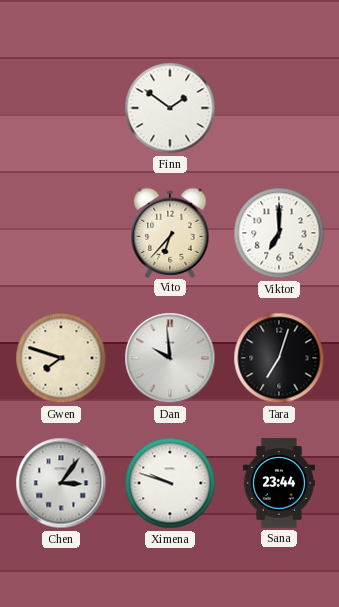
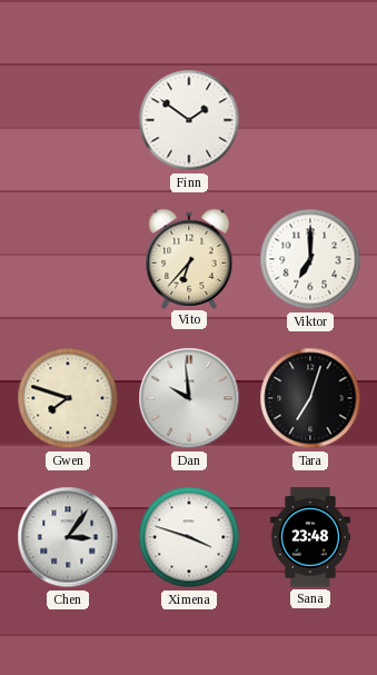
Ximena: 9:48 -> 3:48
Sana: 23:44 -> 23:48
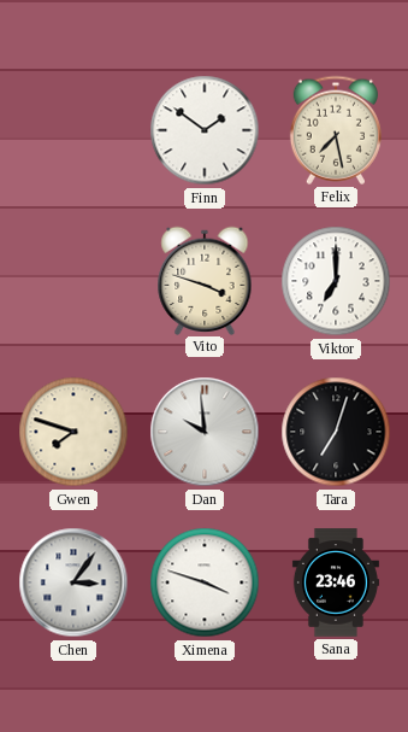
Felix: none -> 7:28
Vito: 6:37 -> 3:48
Sana: 23:48 -> 23:46
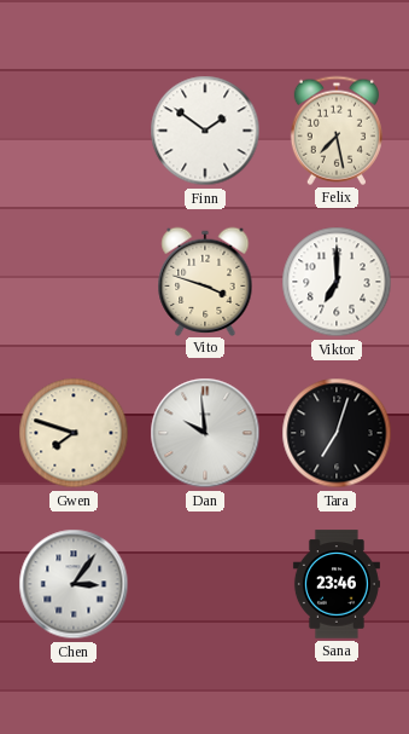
Ximena: 3:48 -> none
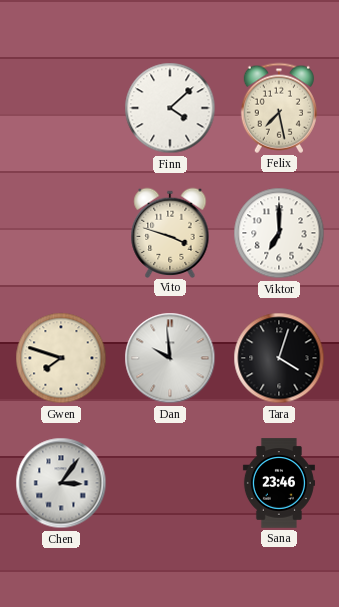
Finn: 1:51 -> 4:08
Tara: 7:03 -> 4:03
